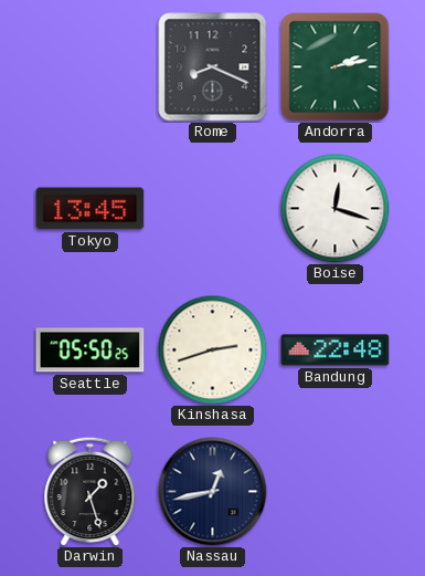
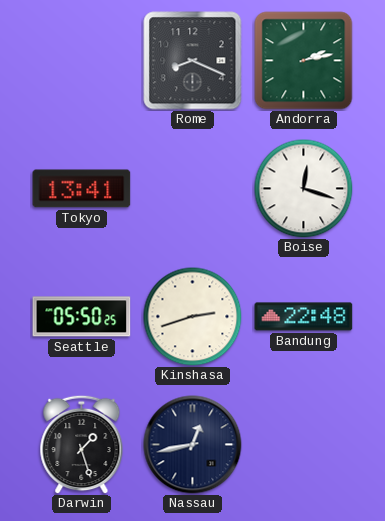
Tokyo: 13:45 -> 13:41
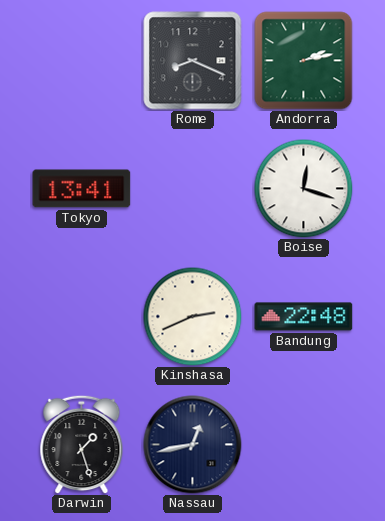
Seattle: 05:50 -> none
Kinshasa: 2:42 -> 2:41
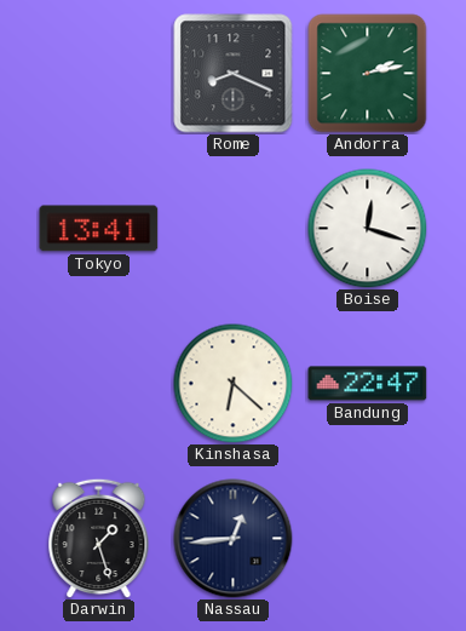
Kinshasa: 2:41 -> 6:22
Bandung: 22:48 -> 22:47
Nassau: 12:43 -> 12:44
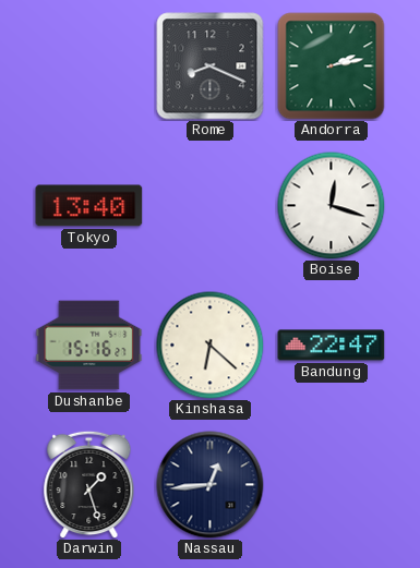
Tokyo: 13:41 -> 13:40
Dushanbe: none -> 15:16
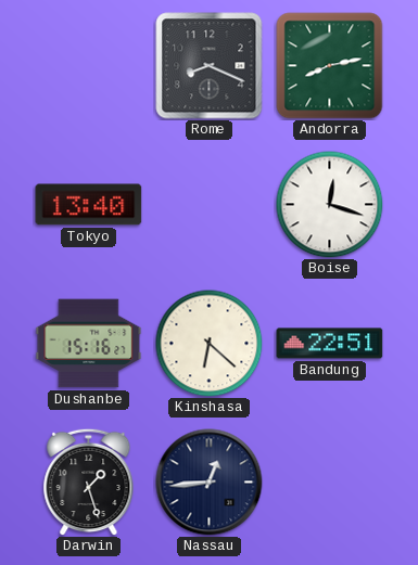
Andorra: 2:13 -> 8:13
Bandung: 22:47 -> 22:51
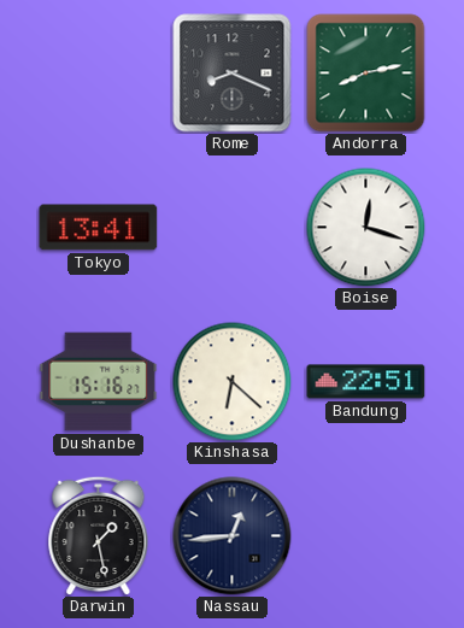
Tokyo: 13:40 -> 13:41
Darwin: 1:27 -> 1:28
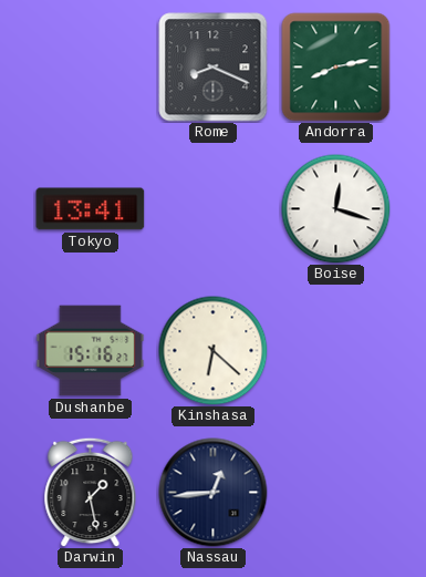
Bandung: 22:51 -> none
